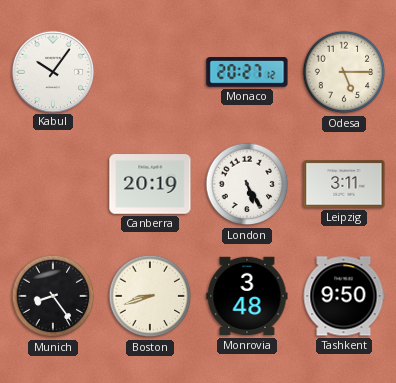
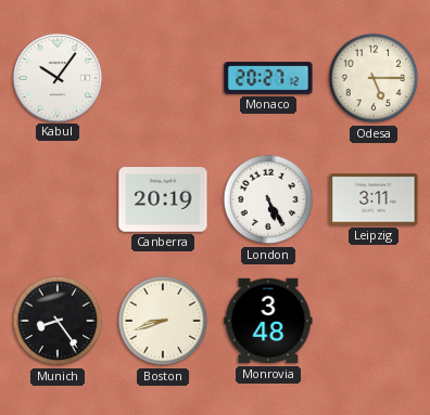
Tashkent: 9:50 -> none
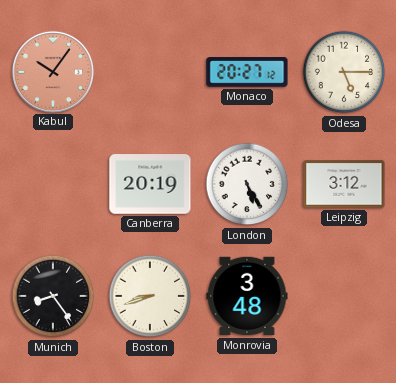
Kabul dial: white -> salmon
Leipzig: 3:11 -> 3:12
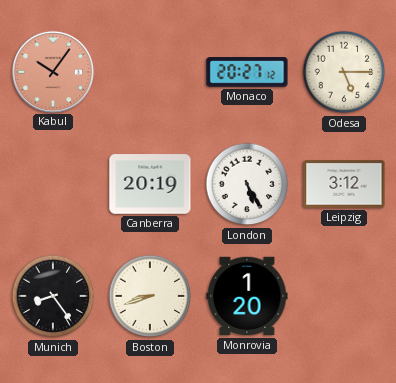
Monrovia: 3:48 -> 1:20
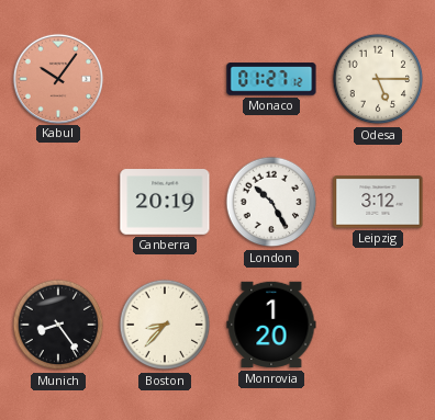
Monaco: 20:27 -> 01:27
London: 5:25 -> 10:25
Boston: 8:42 -> 8:37
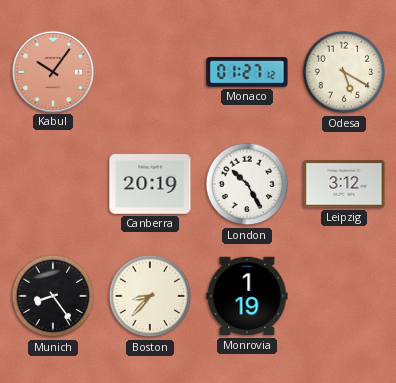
Odesa: 5:15 -> 5:20
Monrovia: 1:20 -> 1:19
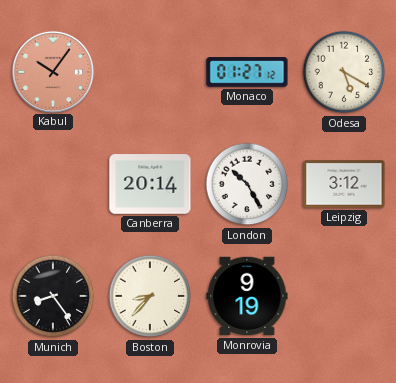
Canberra: 20:19 -> 20:14
Monrovia: 1:19 -> 9:19
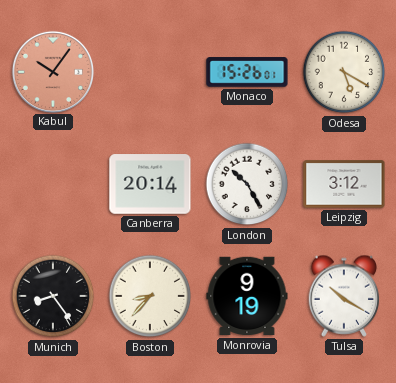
Monaco: 01:27 -> 15:26
Tulsa: none -> 10:20
